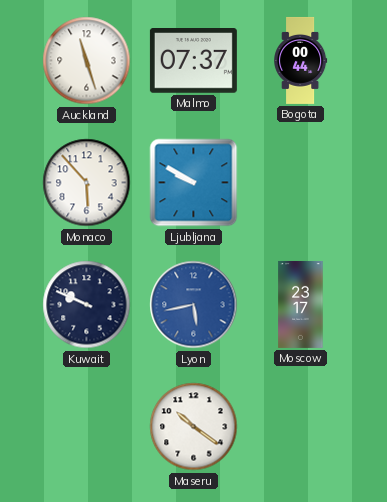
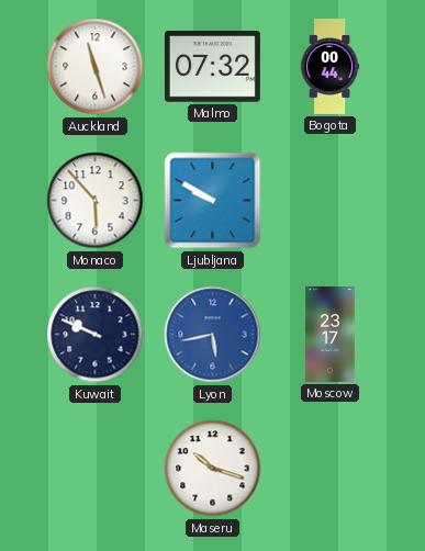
Malmo: 07:37 -> 07:32
Maseru: 10:21 -> 10:18
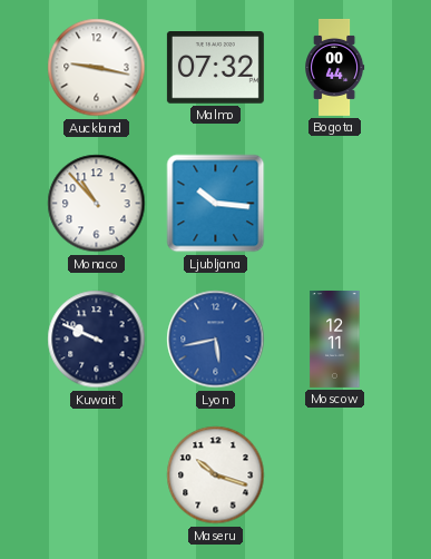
Auckland: 11:27 -> 9:17
Monaco: 5:53 -> 10:53
Ljubljana: 9:50 -> 10:16
Moscow: 23:17 -> 12:11
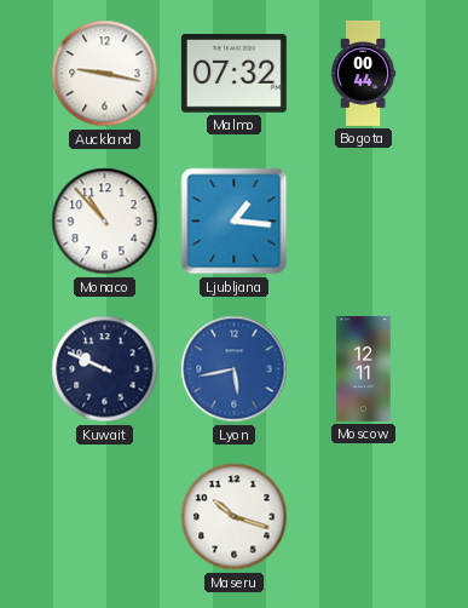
Ljubljana: 10:16 -> 1:16
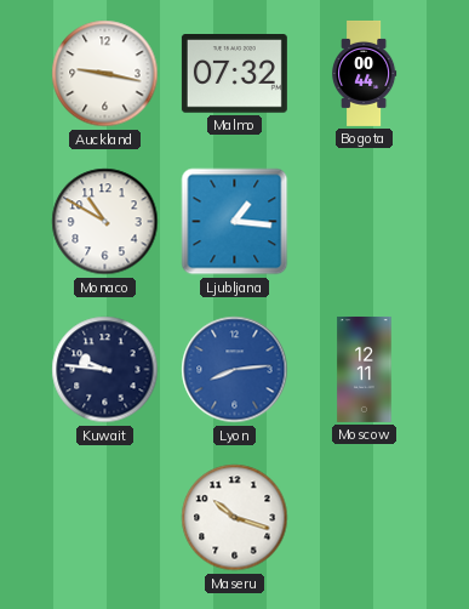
Monaco: 10:53 -> 10:50
Kuwait: 9:49 -> 9:46
Lyon: 5:43 -> 8:14
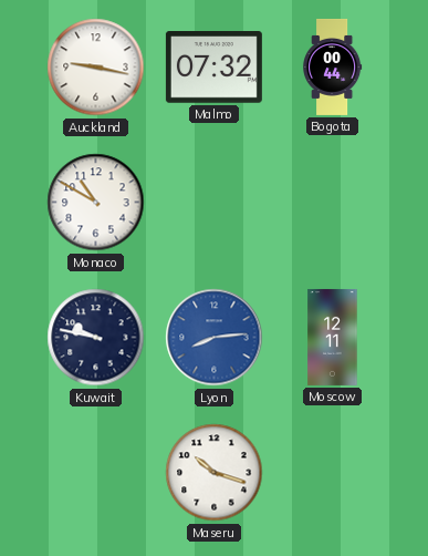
Ljubljana: 1:16 -> none
Kuwait: 9:46 -> 9:47
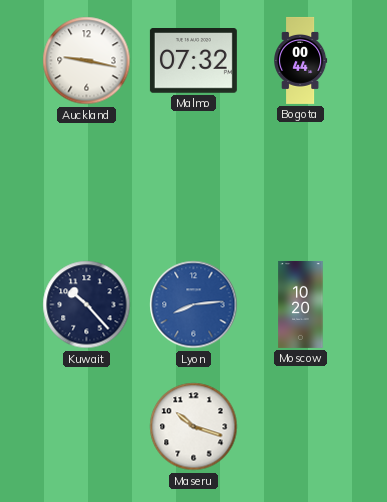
Monaco: 10:50 -> none
Kuwait: 9:47 -> 10:23
Moscow: 12:11 -> 10:20
